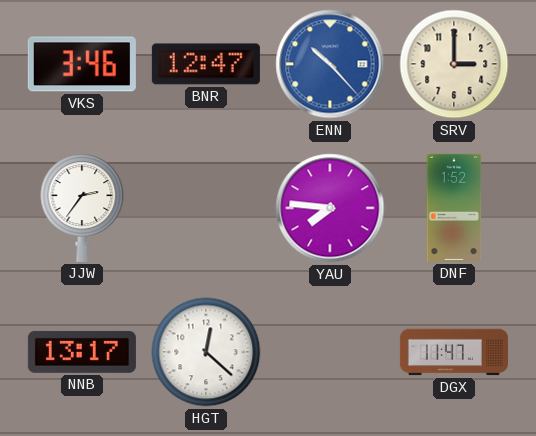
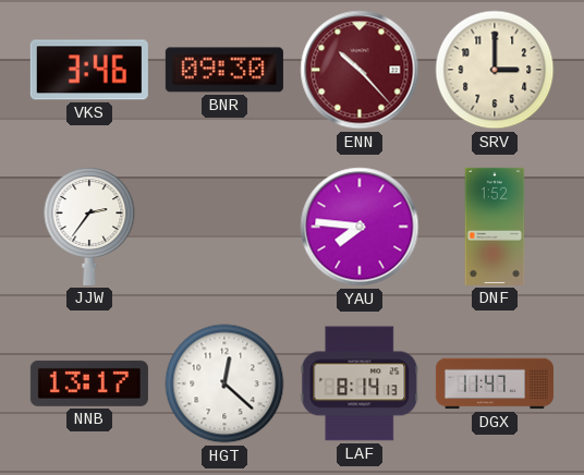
BNR: 12:47 -> 09:30
ENN dial: blue -> burgundy
LAF: none -> 8:14
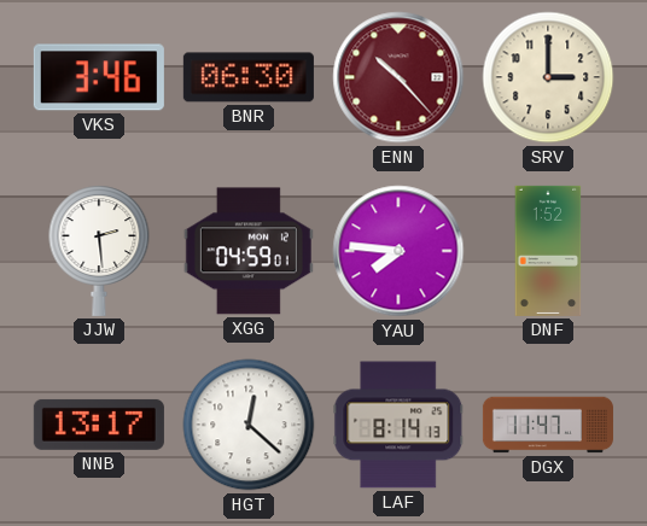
BNR: 09:30 -> 06:30
JJW: 2:36 -> 2:29
XGG: none -> 04:59
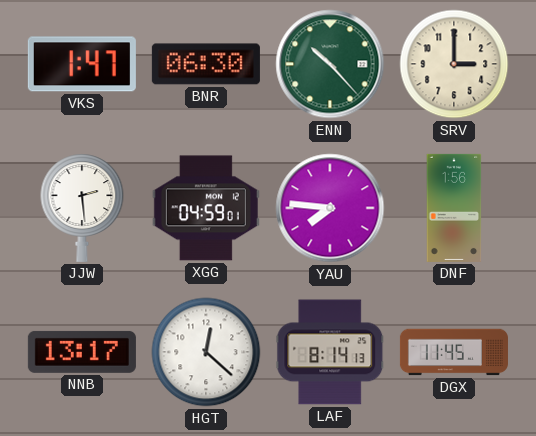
VKS: 3:46 -> 1:47
ENN dial: burgundy -> green
DNF: 1:52 -> 1:56
DGX: 11:47 -> 11:45
